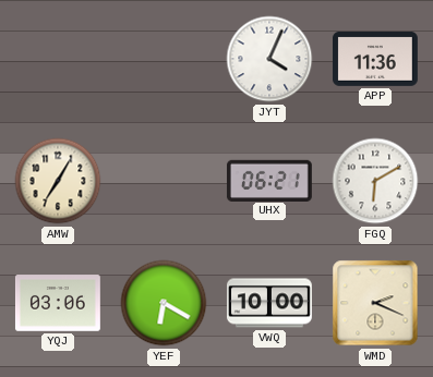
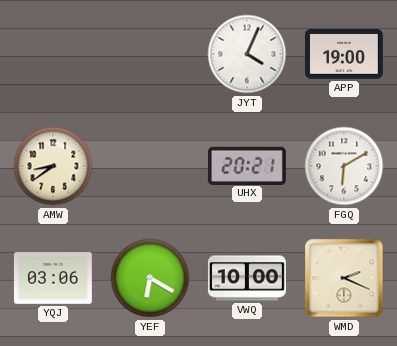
APP: 11:36 -> 19:00
AMW: 7:05 -> 8:39
UHX: 06:21 -> 20:21
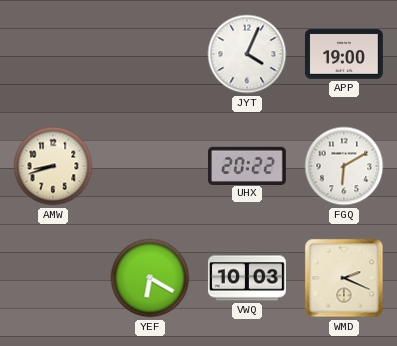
AMW: 8:39 -> 8:42
UHX: 20:21 -> 20:22
YQJ: 03:06 -> none
VWQ: 10:00 -> 10:03
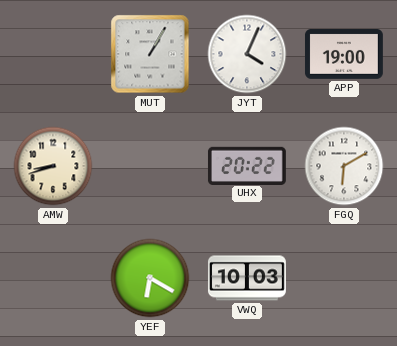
MUT: none -> 1:05
WMD: 2:19 -> none
